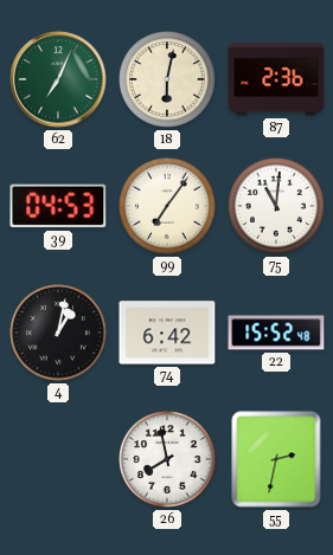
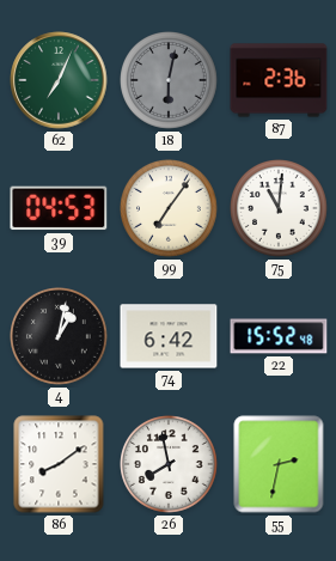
18 dial: cream -> grey
86: none -> 8:09
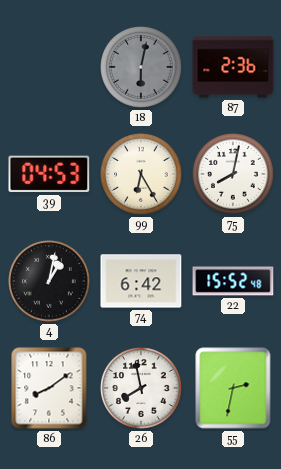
62: 7:04 -> none
99: 7:06 -> 6:25
75: 11:01 -> 8:02
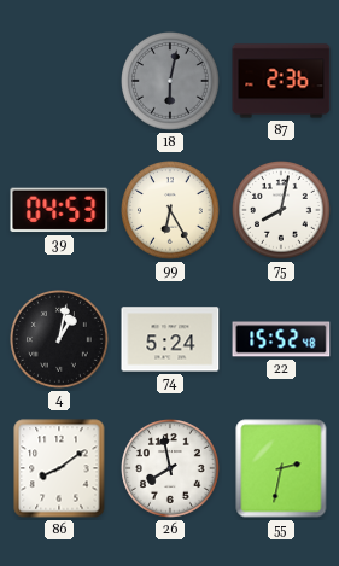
74: 6:42 -> 5:24
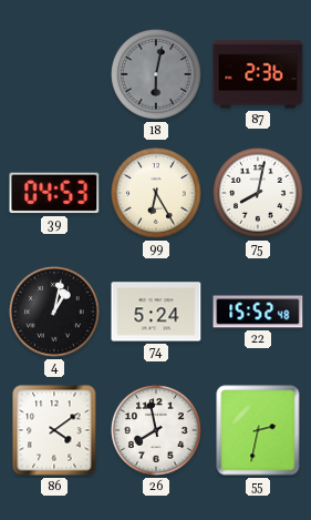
86: 8:09 -> 4:09
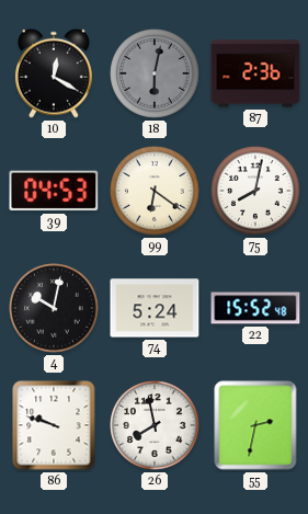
10: none -> 12:20
99: 6:25 -> 6:21
4: 1:02 -> 10:02
86: 4:09 -> 9:48
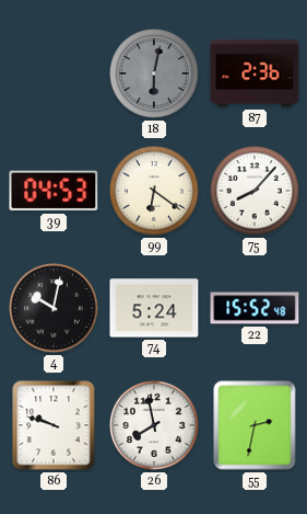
10: 12:20 -> none
75: 8:02 -> 8:07
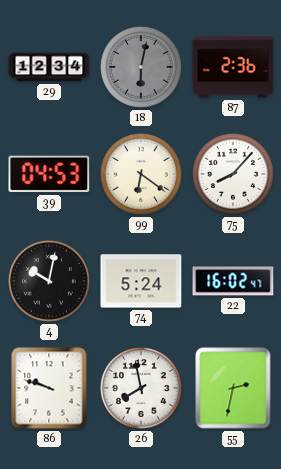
29: none -> 12:34
22: 15:52 -> 16:02
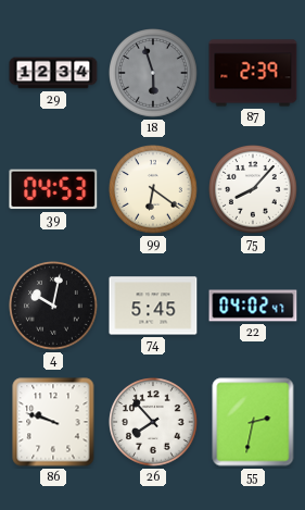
18: 6:02 -> 5:57
87: 2:36 -> 2:39
74: 5:24 -> 5:45
22: 16:02 -> 04:02
26: 7:58 -> 7:53
